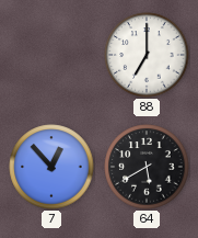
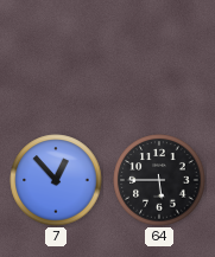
88: 7:00 -> none
64: 5:40 -> 5:45
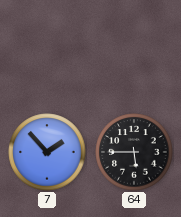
7: 12:53 -> 1:53
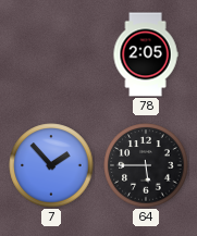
78: none -> 2:05
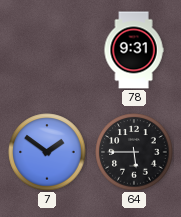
78: 2:05 -> 9:31
7: 1:53 -> 1:51
